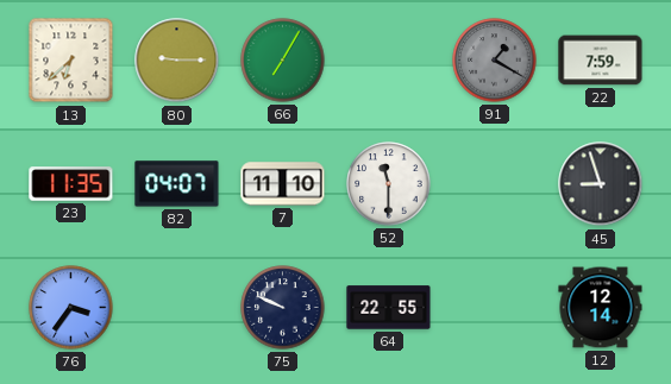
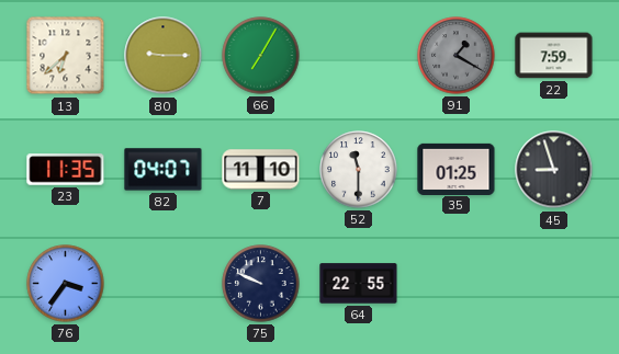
35: none -> 01:25
12: 12:14 -> none
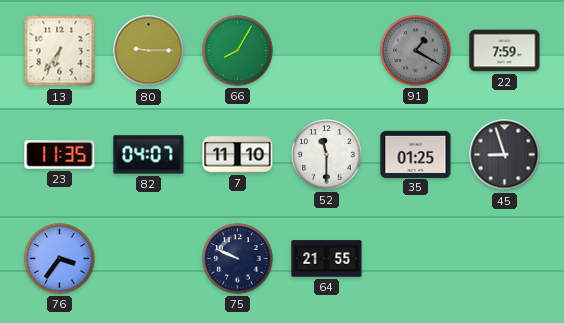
13: 6:38 -> 6:36
66: 7:05 -> 8:05
64: 22:55 -> 21:55
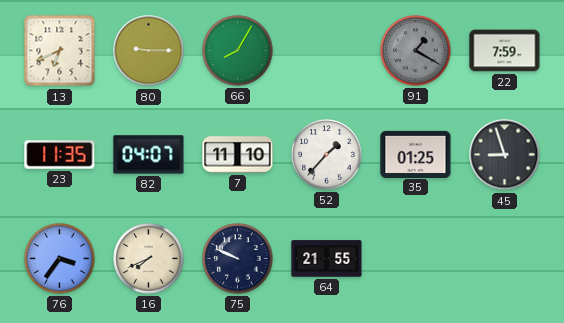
13: 6:36 -> 6:41
52: 11:30 -> 1:37
16: none -> 7:41
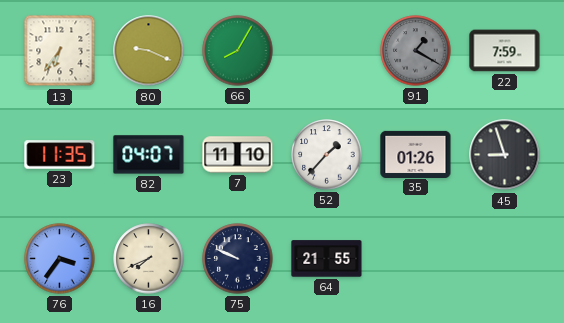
13: 6:41 -> 6:36
80: 9:15 -> 9:19
35: 01:25 -> 01:26
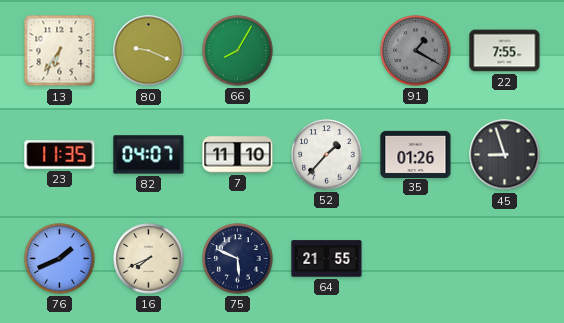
22: 7:59 -> 7:55
76: 3:36 -> 1:41
75: 9:49 -> 5:49
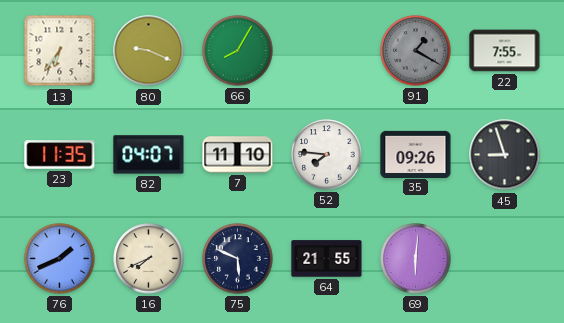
52: 1:37 -> 7:46
35: 01:26 -> 09:26
69: none -> 6:01
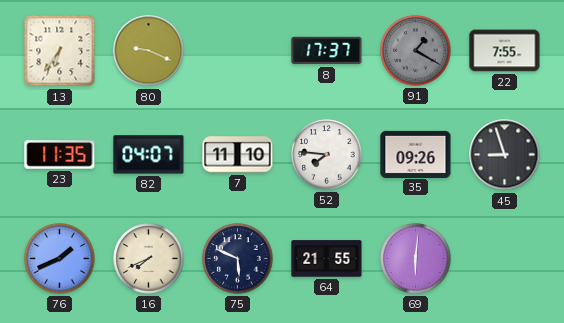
66: 8:05 -> none
8: none -> 17:37
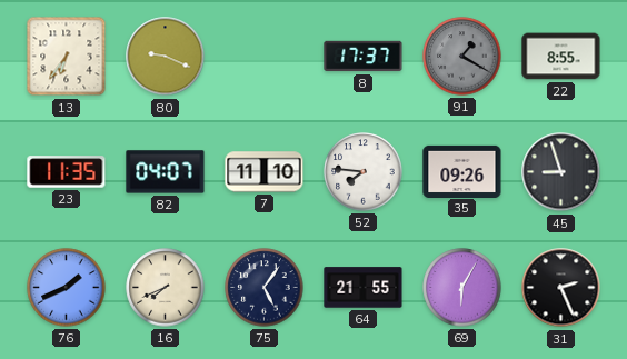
22: 7:55 -> 8:55
75: 5:49 -> 5:06
69: 6:01 -> 6:05
31: none -> 2:26
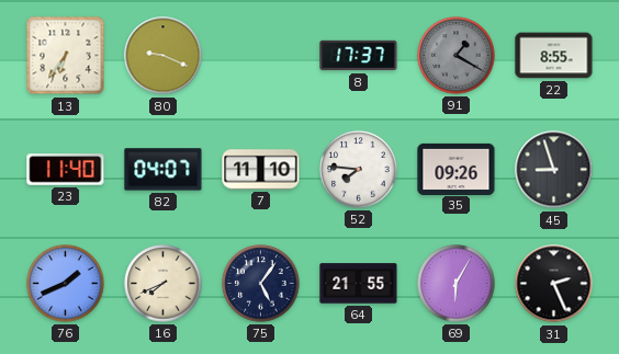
23: 11:35 -> 11:40
